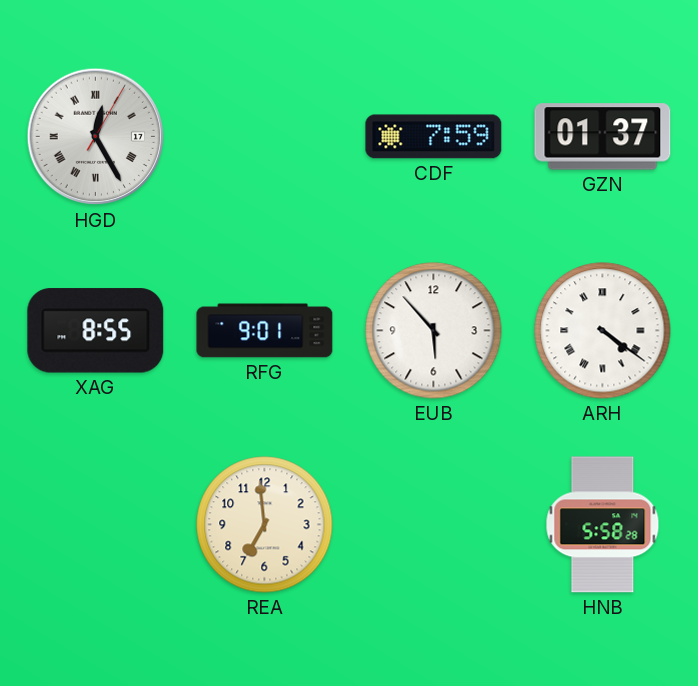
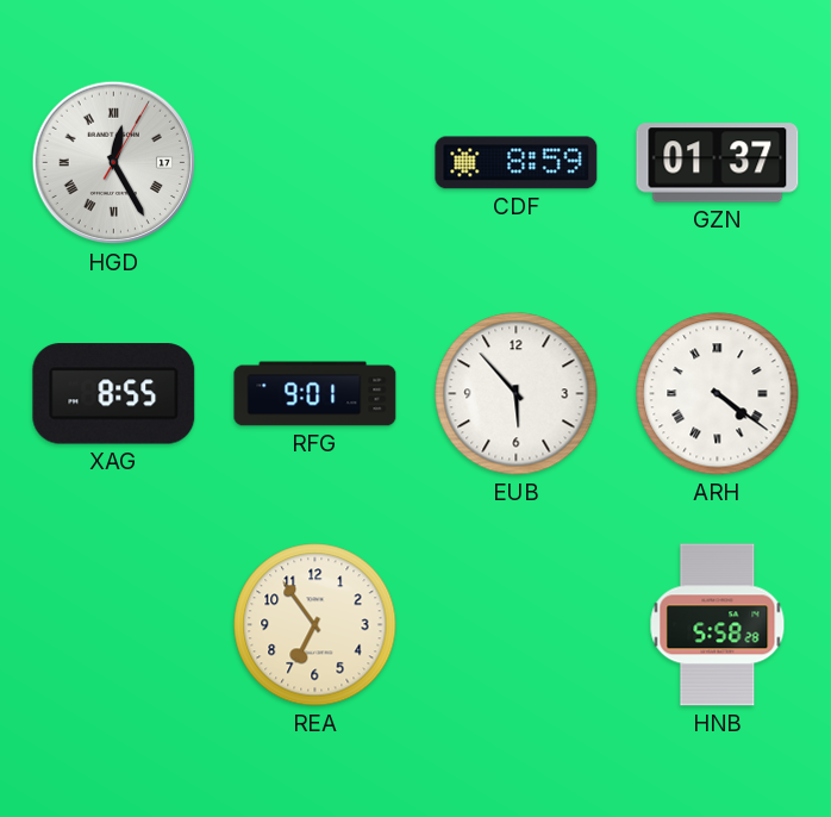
CDF: 7:59 -> 8:59
REA: 6:59 -> 6:54
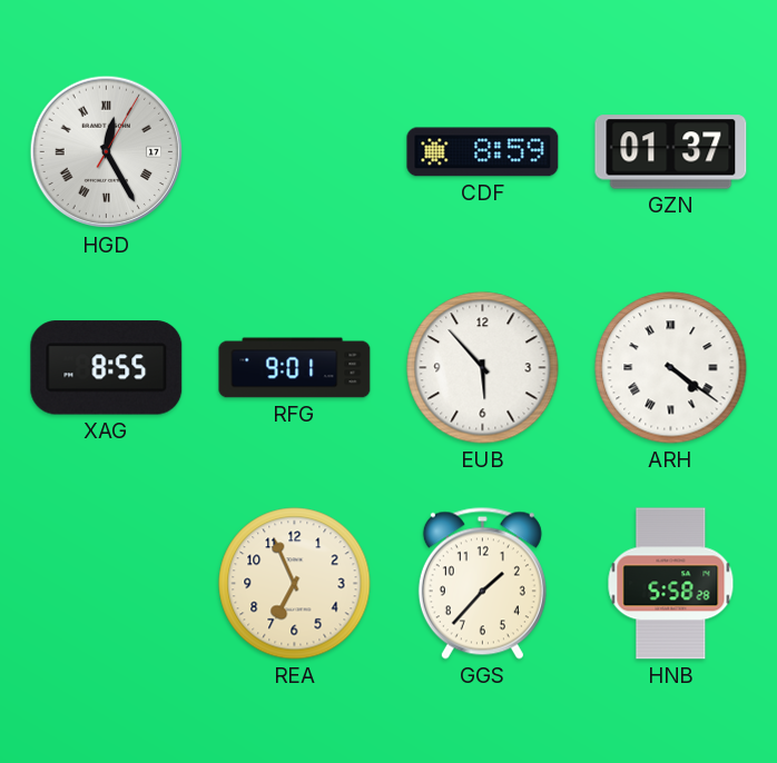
REA: 6:54 -> 6:56
GGS: none -> 1:37
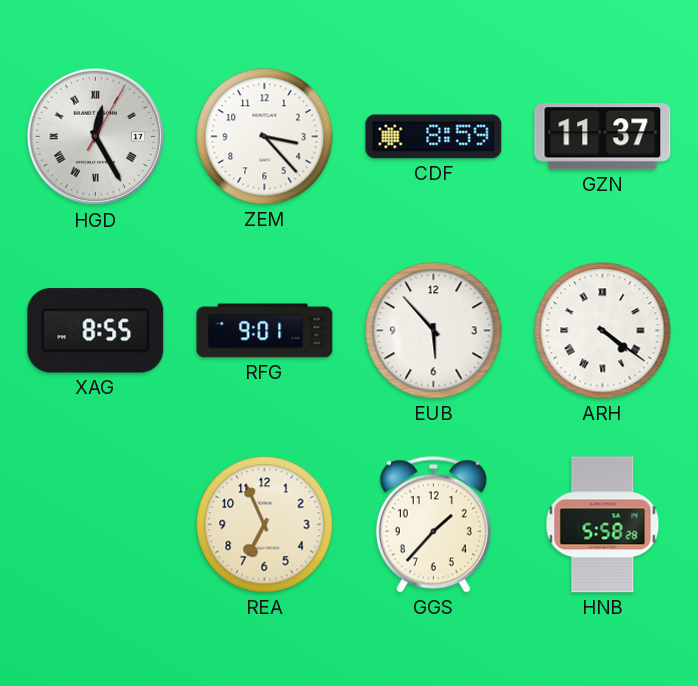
ZEM: none -> 3:23
GZN: 01:37 -> 11:37
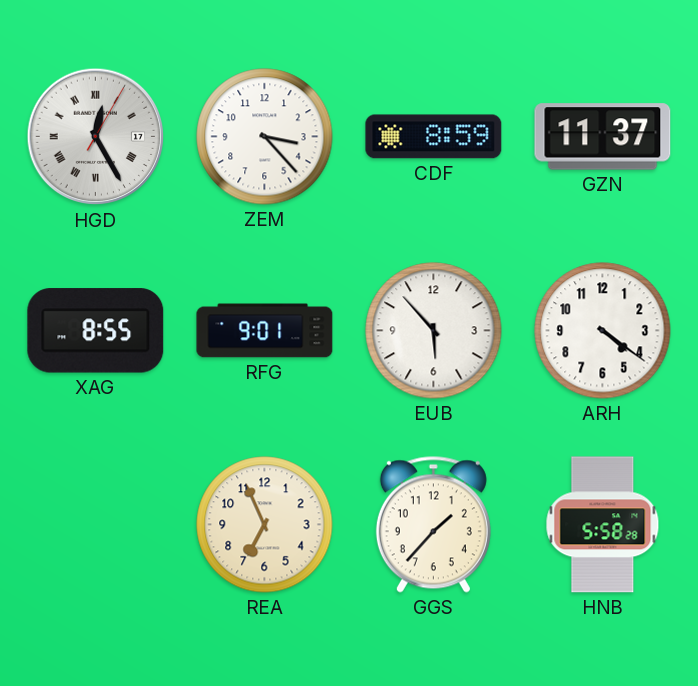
ARH numerals: Roman -> Arabic
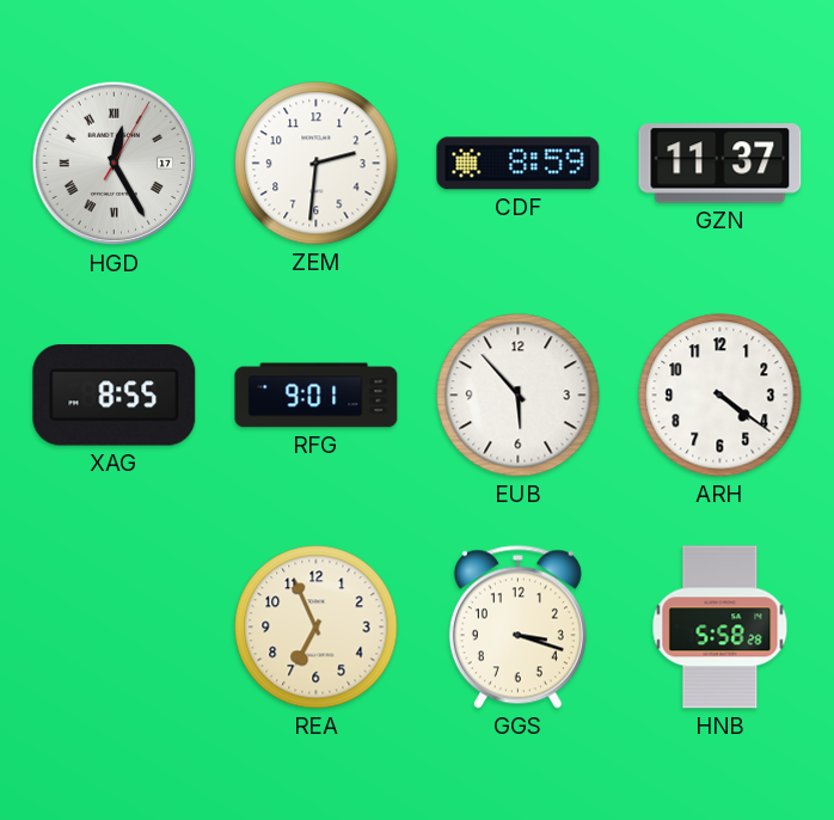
ZEM: 3:23 -> 2:31
GGS: 1:37 -> 3:18
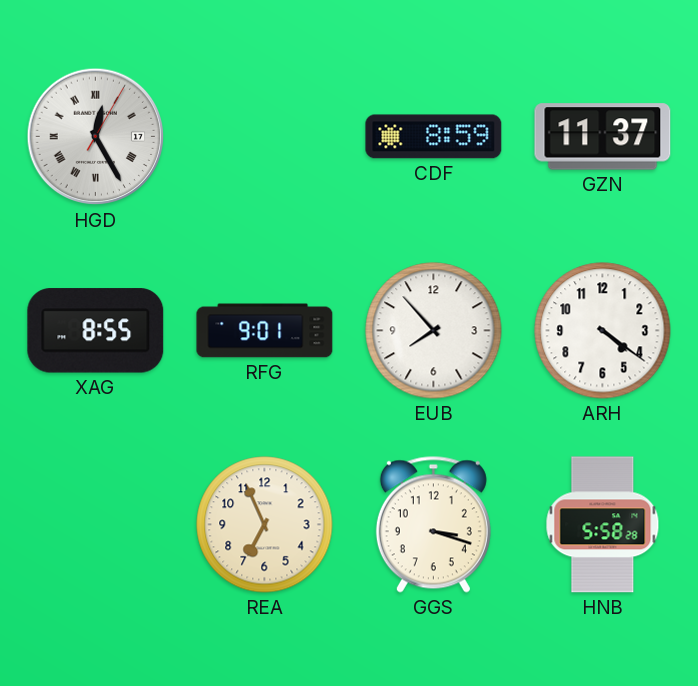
ZEM: 2:31 -> none
EUB: 5:53 -> 7:53
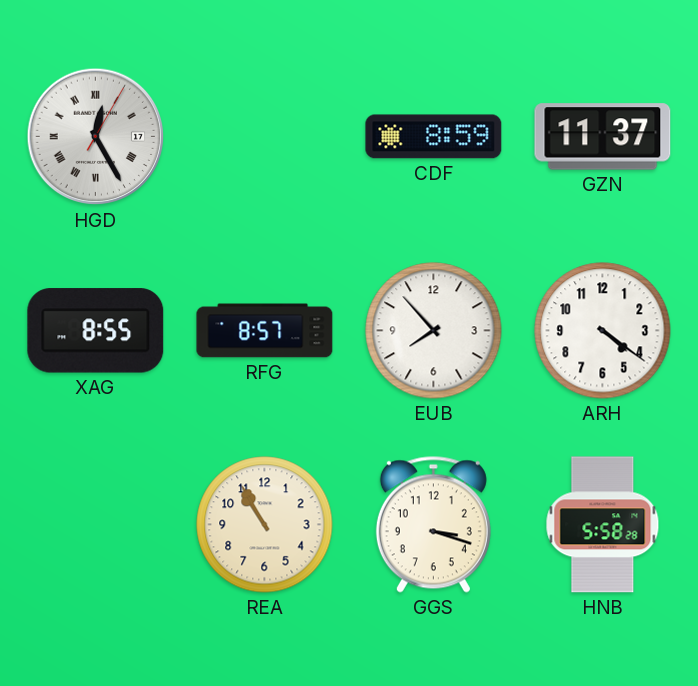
RFG: 9:01 -> 8:57
REA: 6:56 -> 10:55
